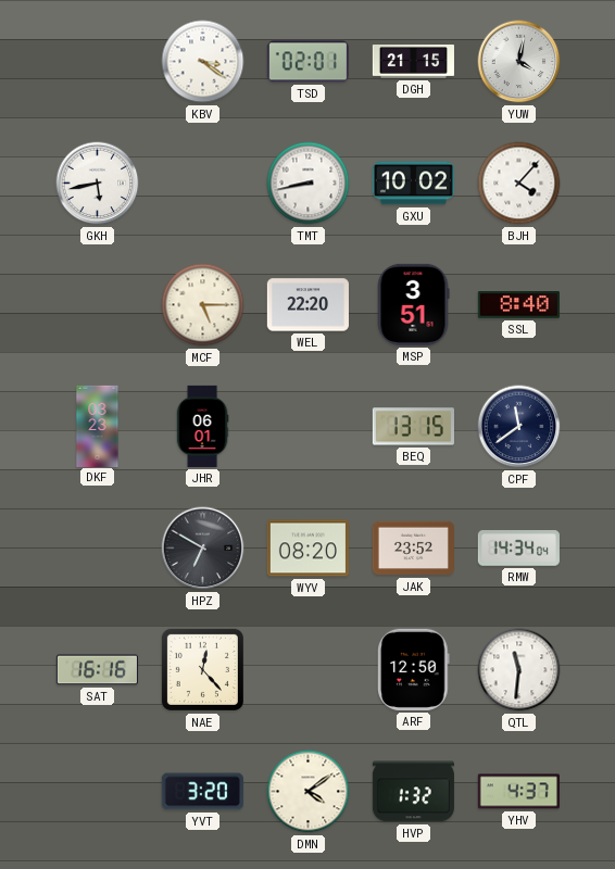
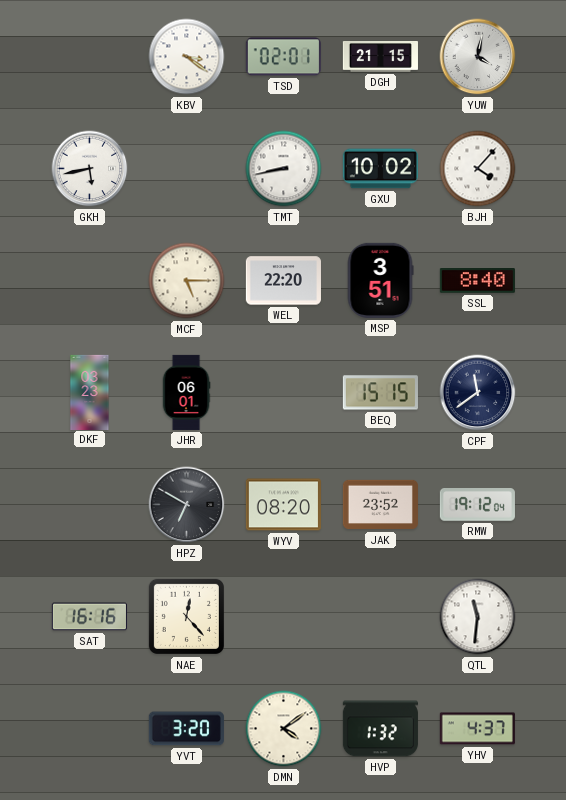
BEQ: 13:15 -> 15:15
RMW: 14:34 -> 19:12
ARF: 12:50 -> none
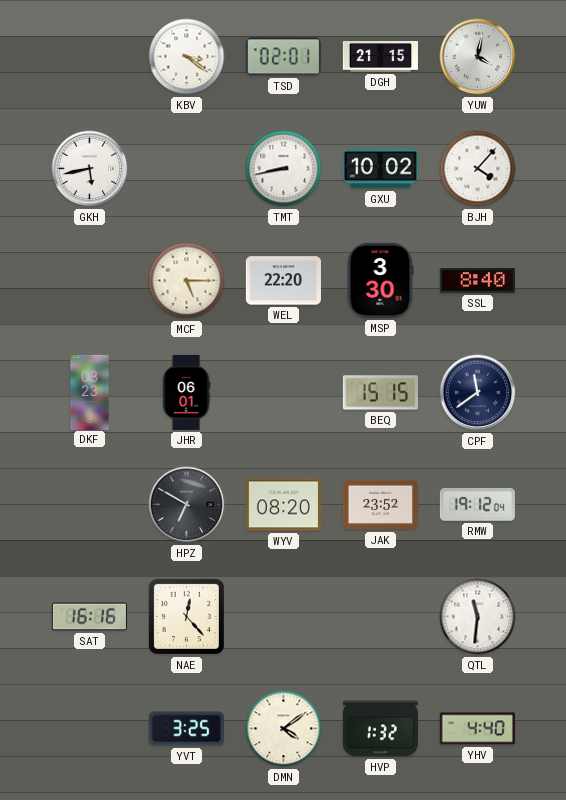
MSP: 3:51 -> 3:30
YVT: 3:20 -> 3:25
YHV: 4:37 -> 4:40
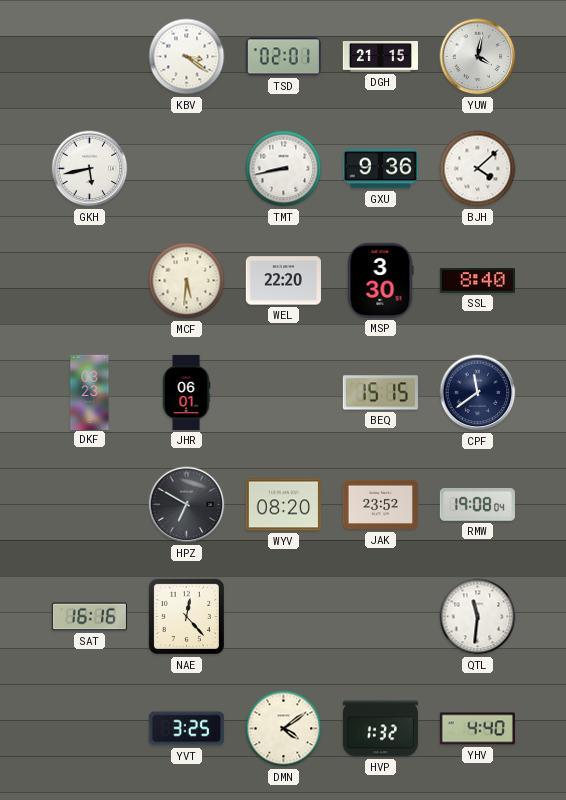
GXU: 10:02 -> 9:36
BJH: 4:07 -> 4:08
MCF: 5:15 -> 5:31
RMW: 19:12 -> 19:08
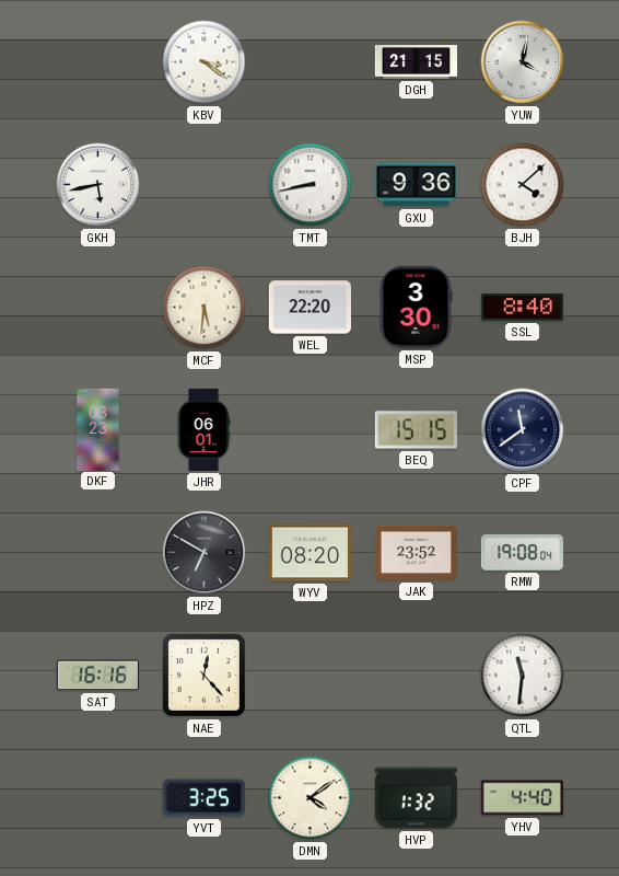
TSD: 02:01 -> none
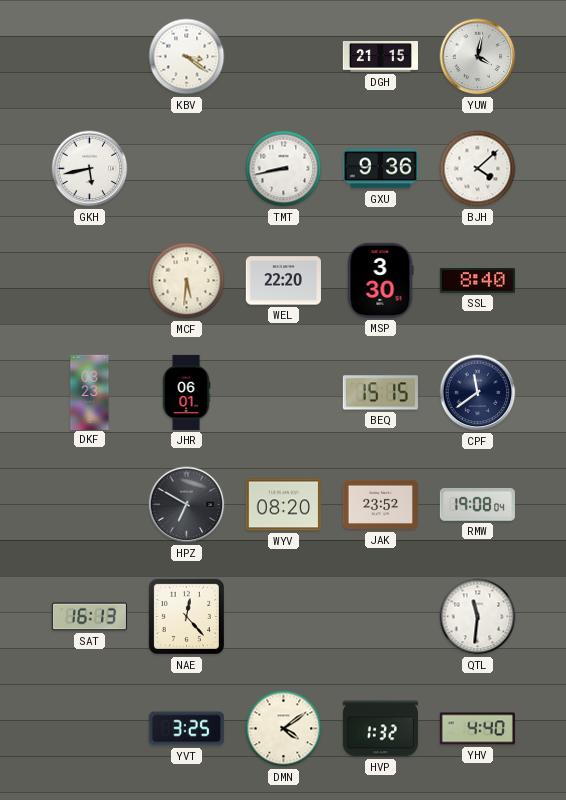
SAT: 16:16 -> 16:13
